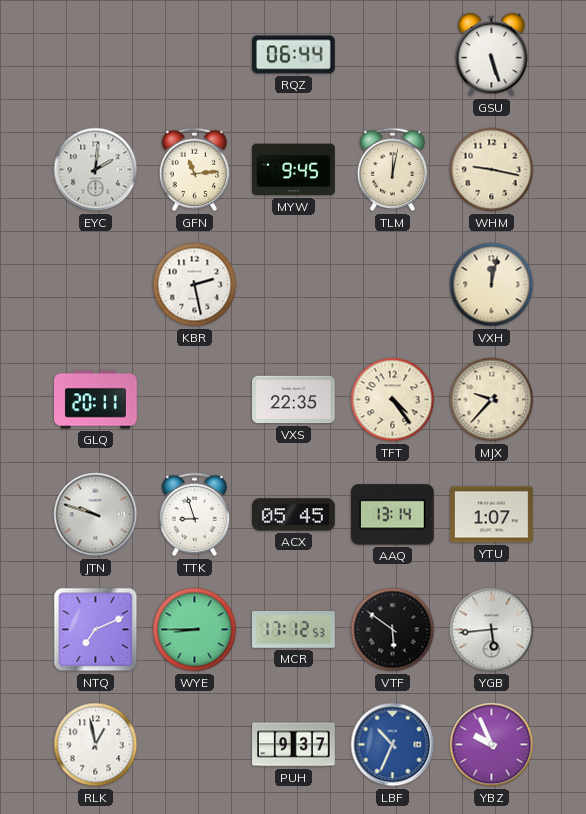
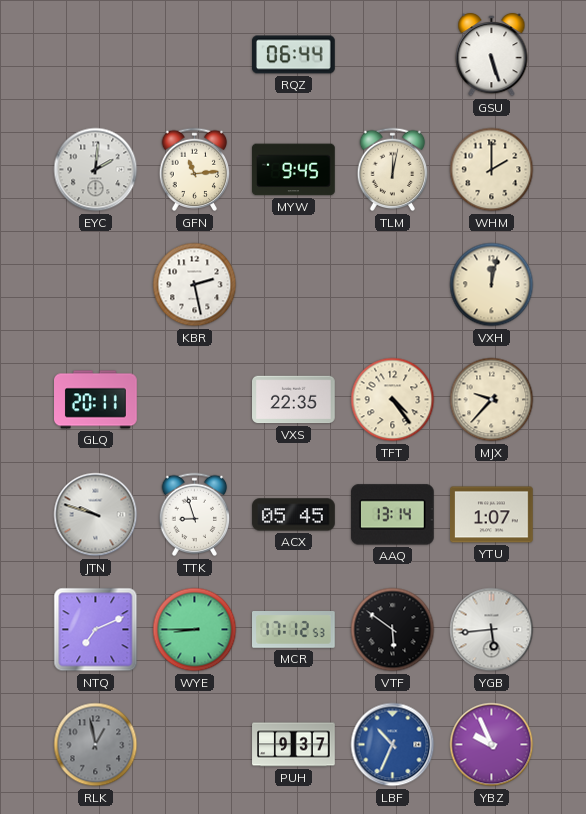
WHM: 9:17 -> 2:00
RLK dial: white -> grey
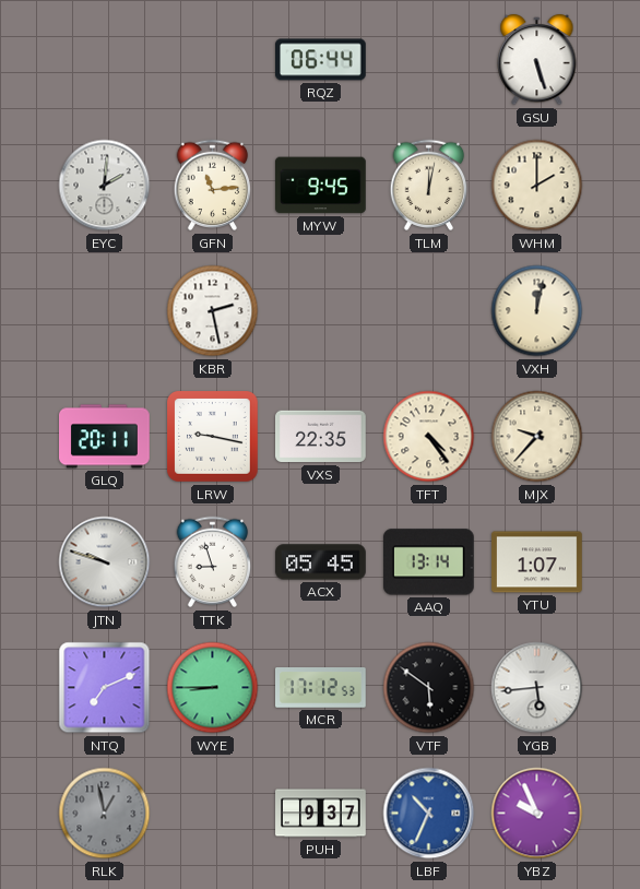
LRW: none -> 9:17
